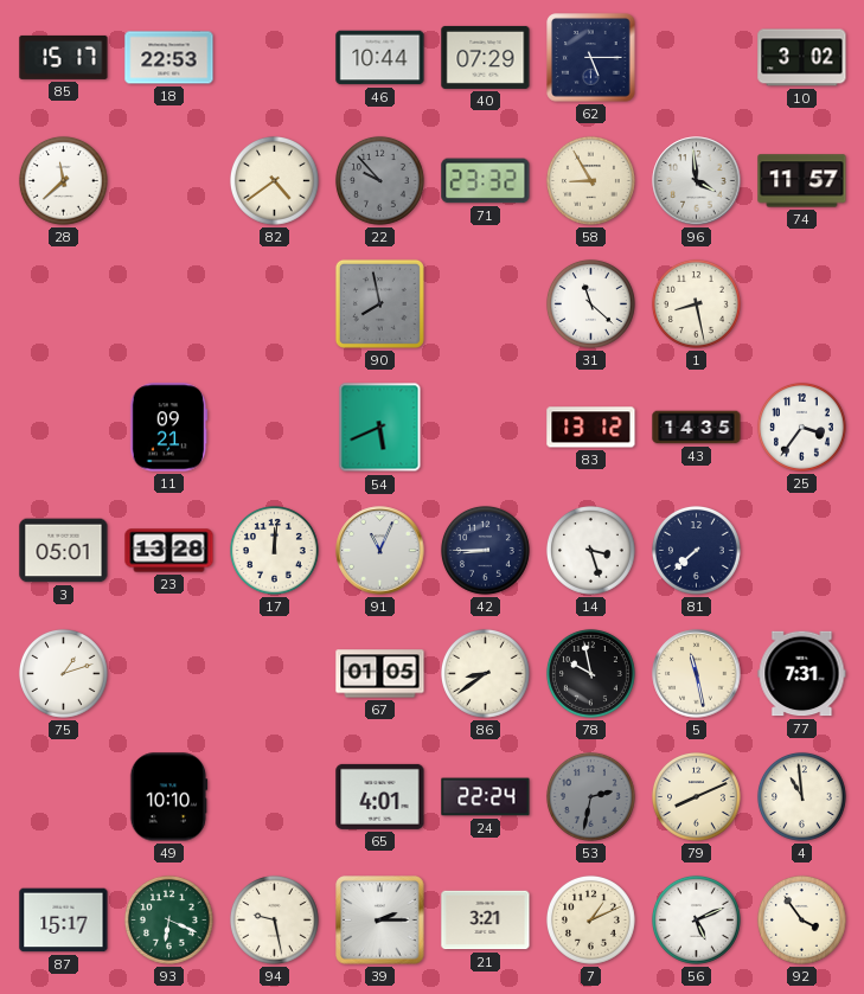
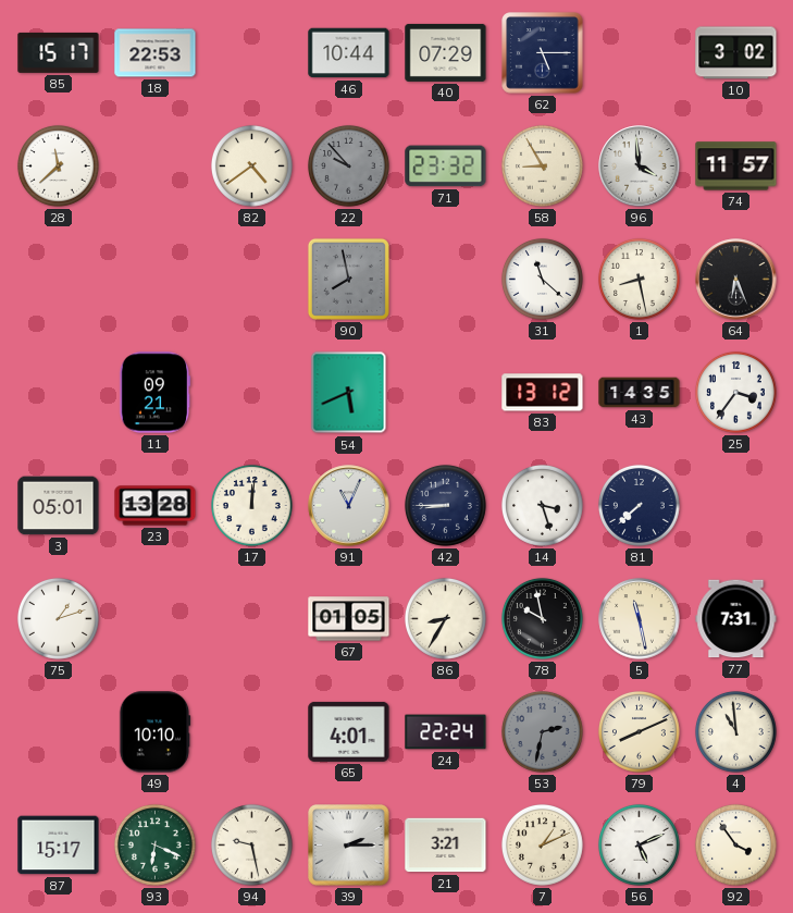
64: none -> 6:26
86: 8:39 -> 8:35
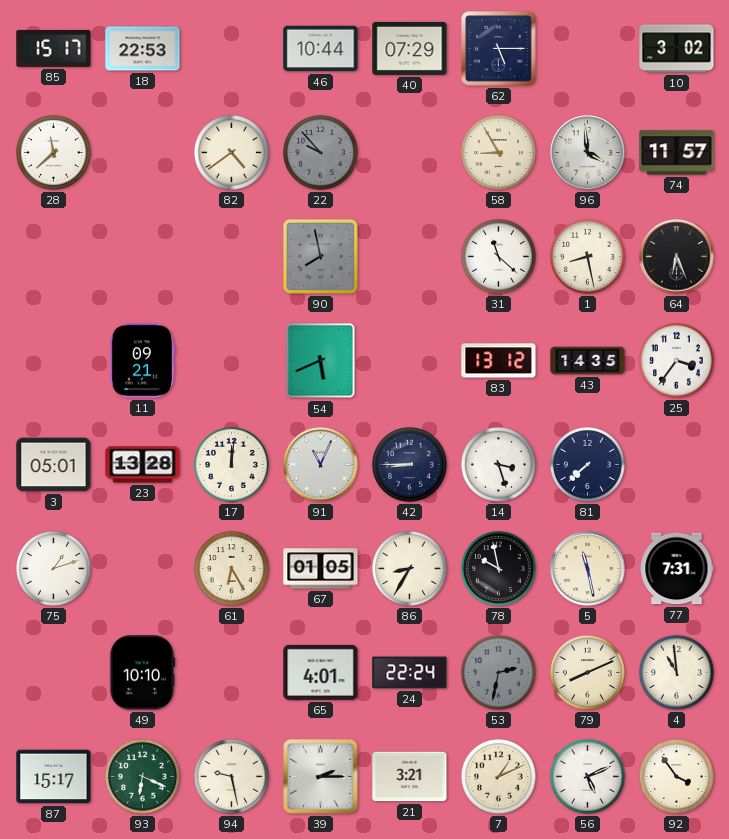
71: 23:32 -> none
61: none -> 6:25
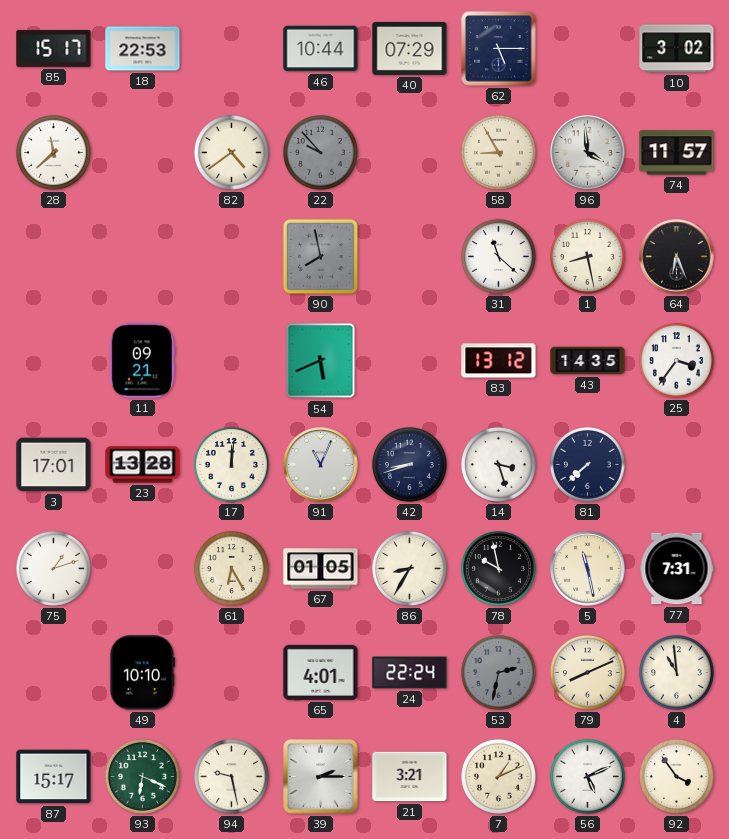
3: 05:01 -> 17:01
42: 8:45 -> 8:42
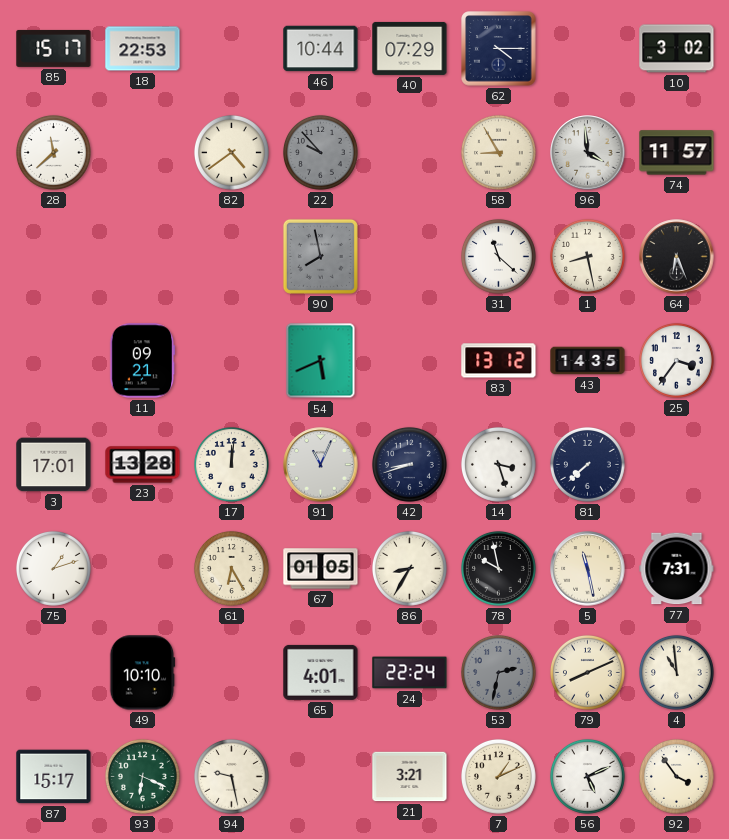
62: 5:15 -> 4:15
39: 2:15 -> none
